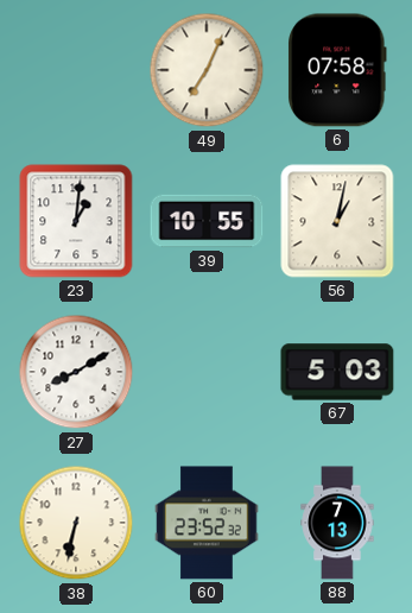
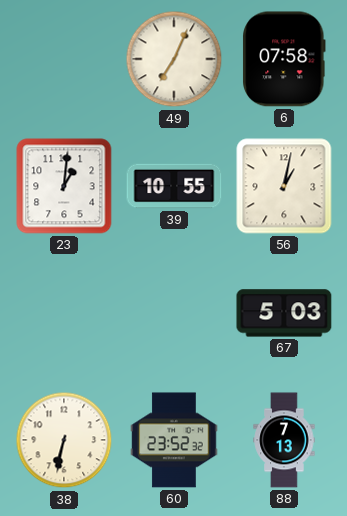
27: 8:10 -> none
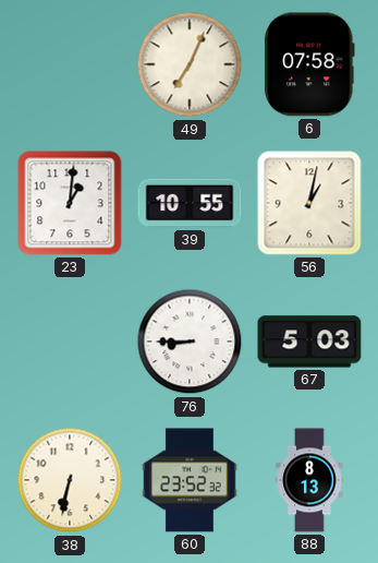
76: none -> 8:45
88: 7:13 -> 8:13
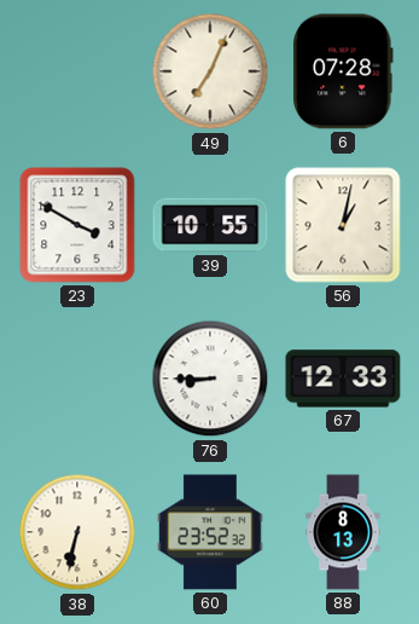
6: 07:58 -> 07:28
23: 1:01 -> 3:50
67: 5:03 -> 12:33
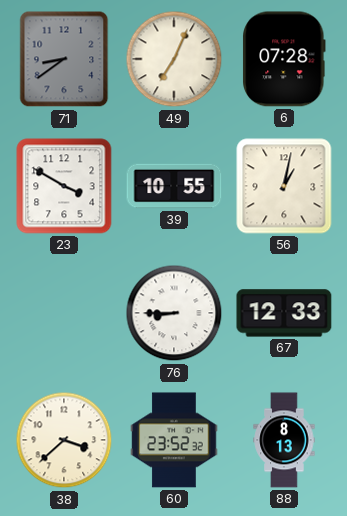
71: none -> 8:39
38: 6:32 -> 3:38
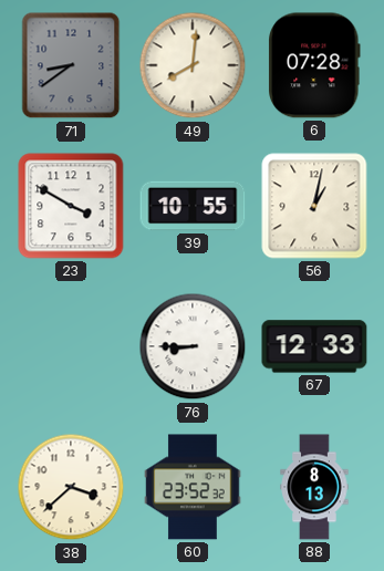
49: 7:04 -> 8:01
